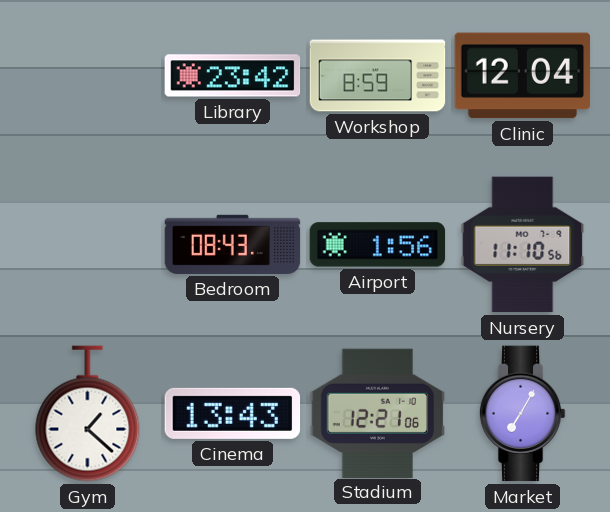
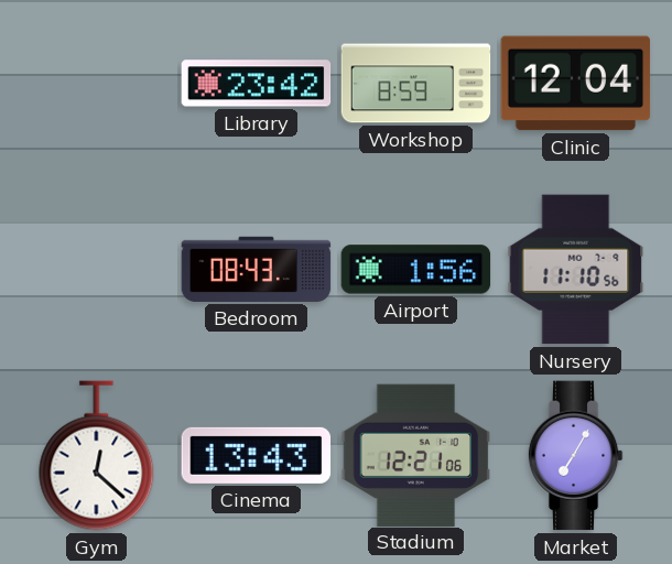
Gym: 1:22 -> 12:22
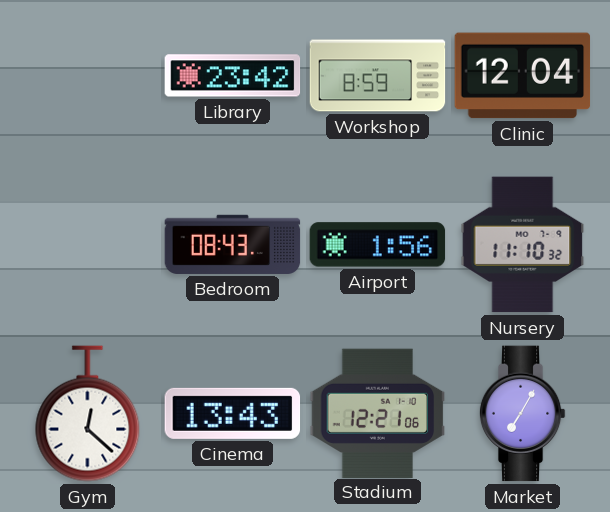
Nursery: 11:10:56 -> 11:10:32
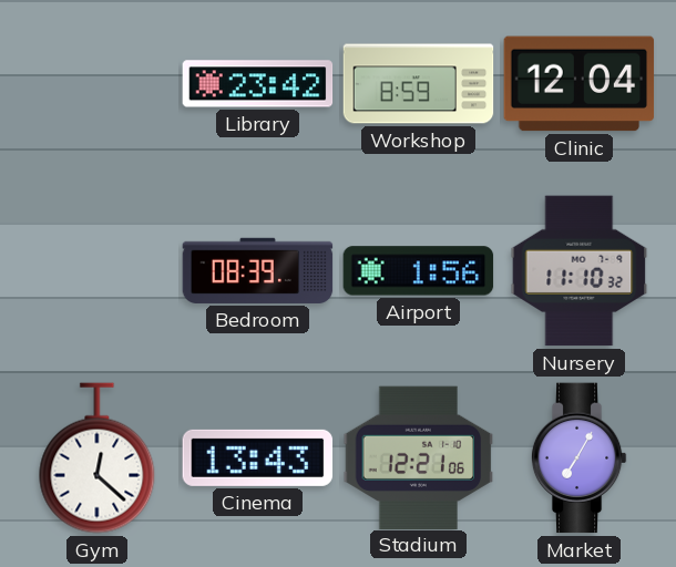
Bedroom: 08:43 -> 08:39
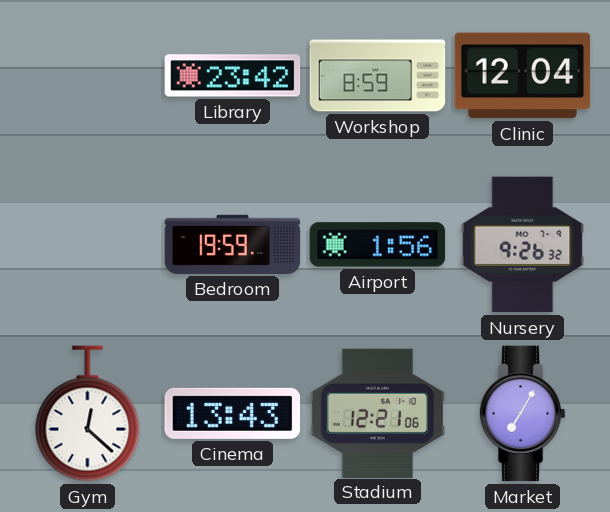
Bedroom: 08:39 -> 19:59
Nursery: 11:10 -> 9:26
